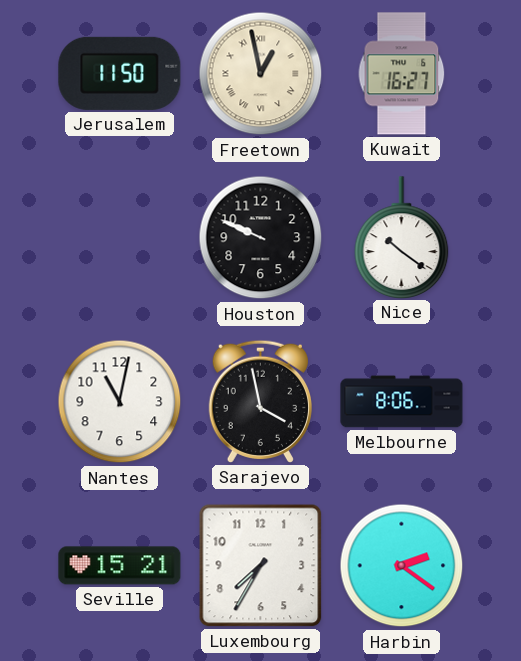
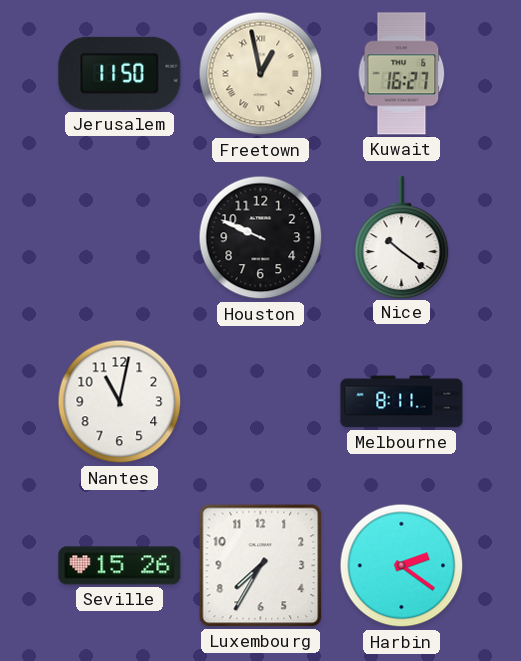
Sarajevo: 3:58 -> none
Melbourne: 8:06 -> 8:11
Seville: 15:21 -> 15:26
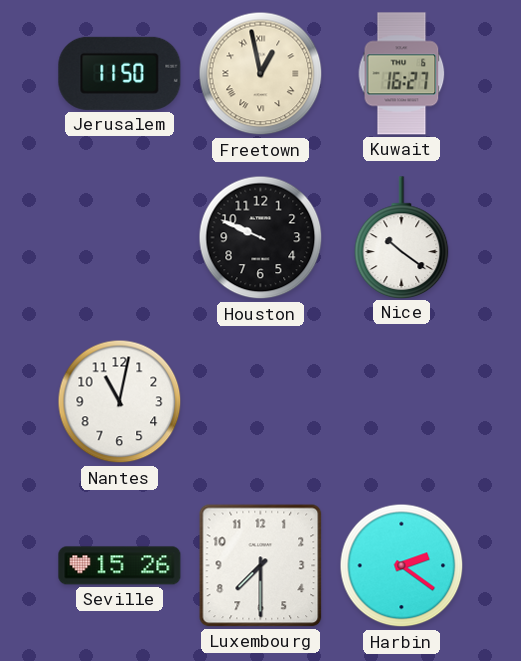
Melbourne: 8:11 -> none
Luxembourg: 7:35 -> 7:30
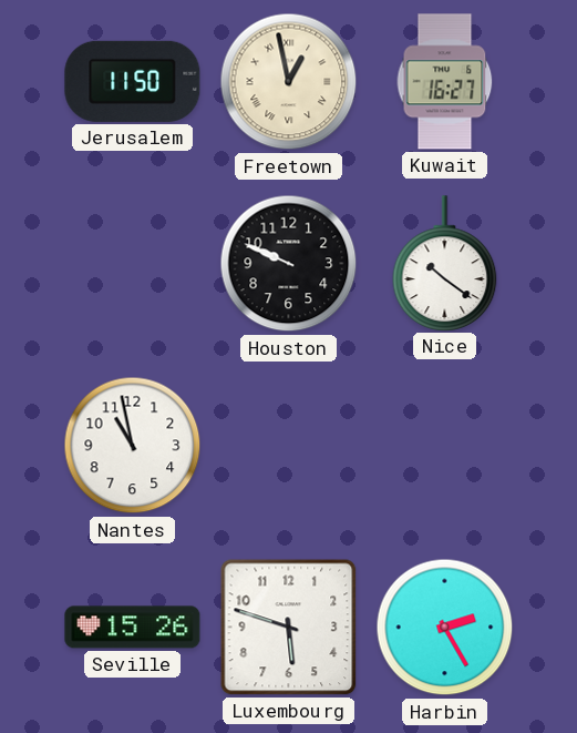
Nantes: 11:02 -> 10:58
Luxembourg: 7:30 -> 5:48
Harbin: 2:21 -> 2:25
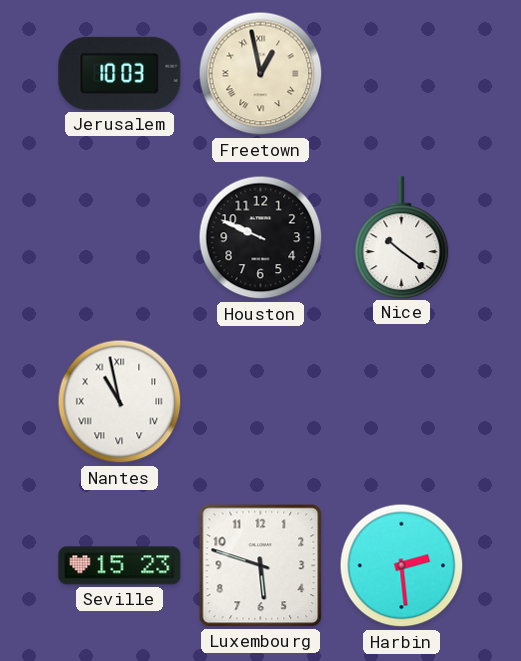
Jerusalem: 11:50 -> 10:03
Kuwait: 16:27 -> none
Nantes numerals: Arabic -> Roman
Seville: 15:26 -> 15:23
Harbin: 2:25 -> 2:29
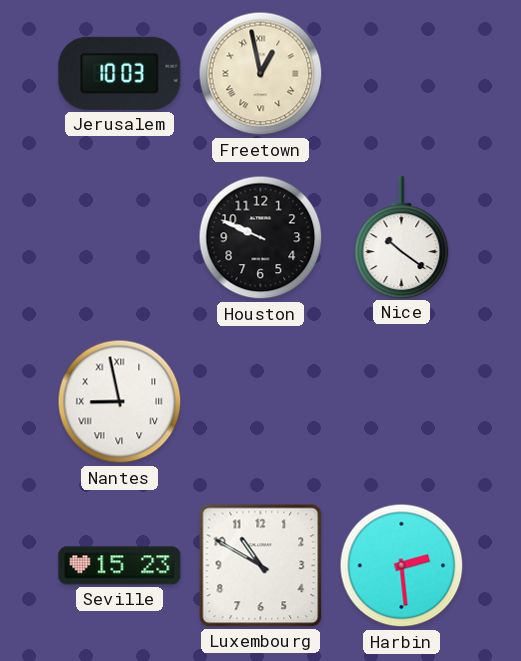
Nantes: 10:58 -> 8:58
Luxembourg: 5:48 -> 10:50
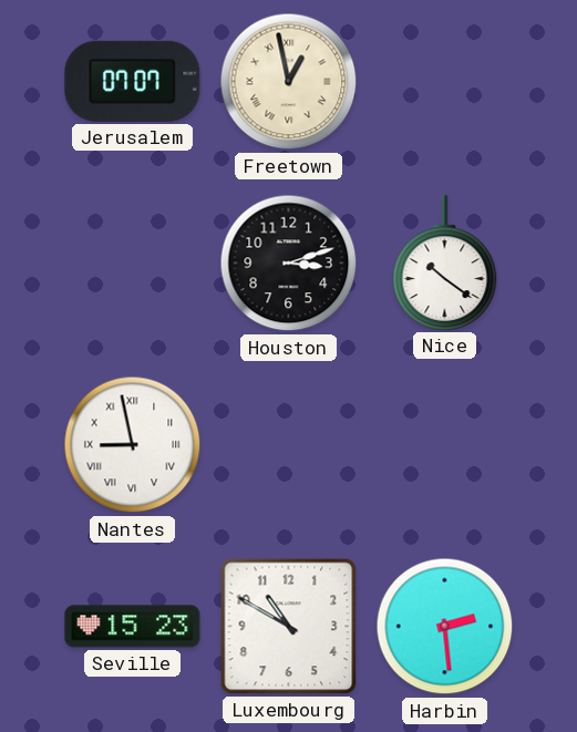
Jerusalem: 10:03 -> 07:07
Houston: 9:49 -> 3:12
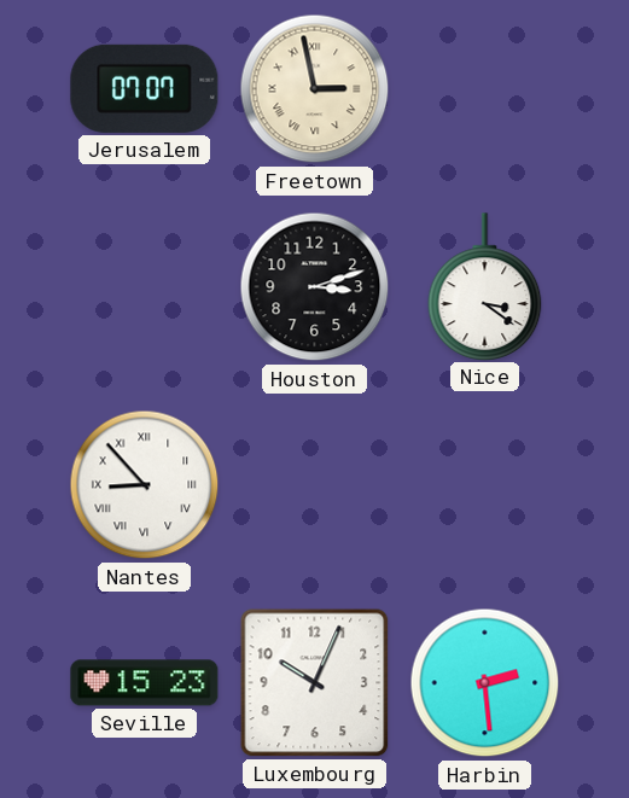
Freetown: 12:58 -> 2:58
Nice: 10:21 -> 3:21
Nantes: 8:58 -> 8:53
Luxembourg: 10:50 -> 10:04
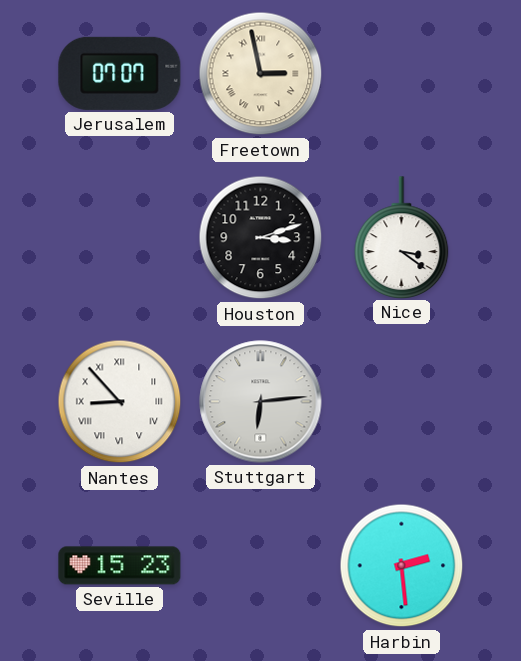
Stuttgart: none -> 6:14
Luxembourg: 10:04 -> none
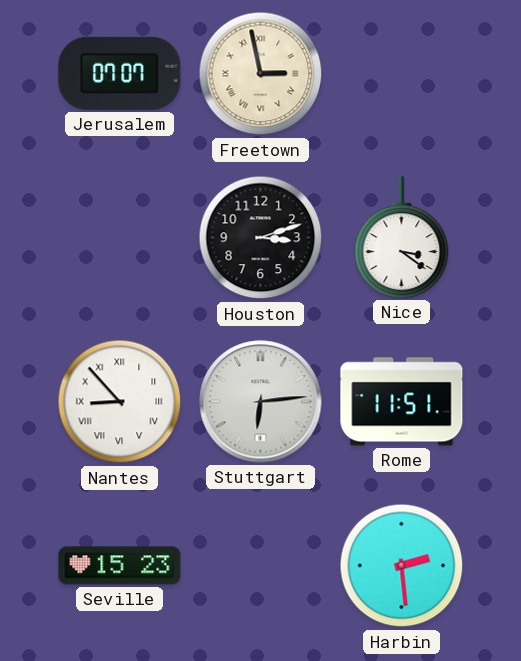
Rome: none -> 11:51
